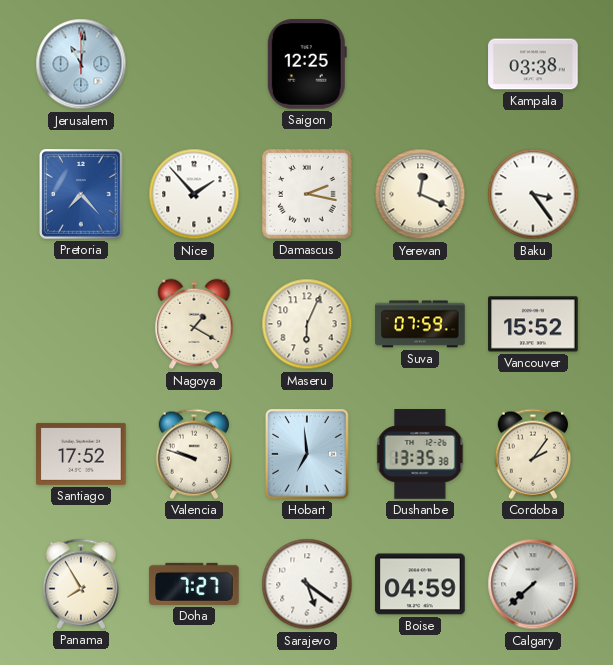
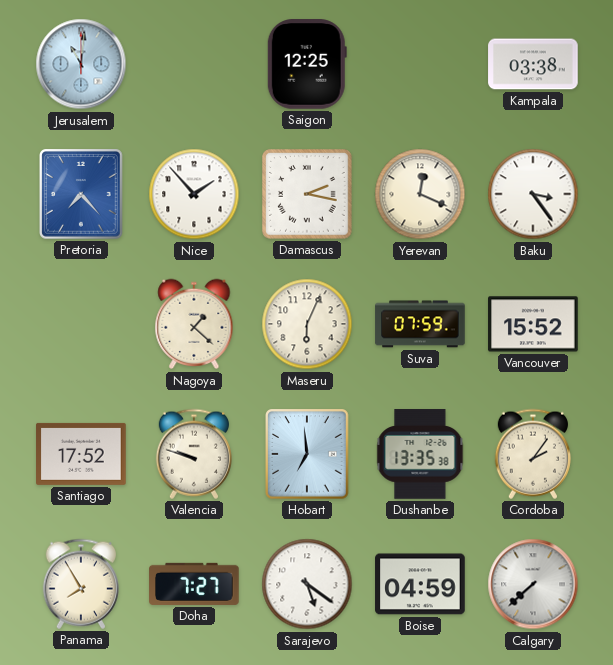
Nagoya: 1:20 -> 1:22
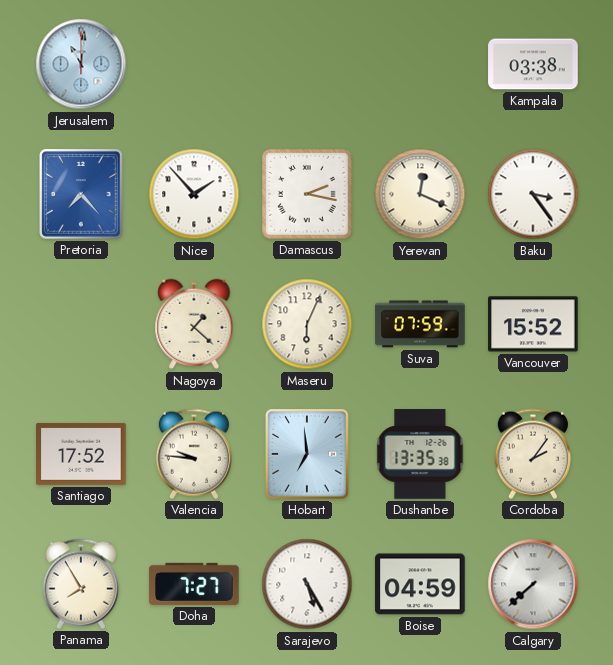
Saigon: 12:25 -> none
Valencia: 9:48 -> 9:46
Sarajevo: 5:21 -> 5:25
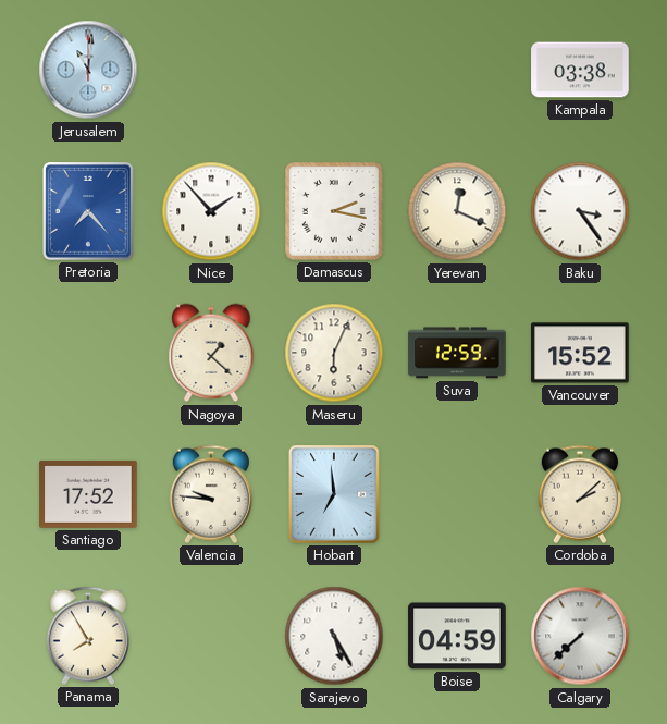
Suva: 07:59 -> 12:59
Dushanbe: 13:35 -> none
Cordoba: 2:06 -> 2:08
Doha: 7:27 -> none
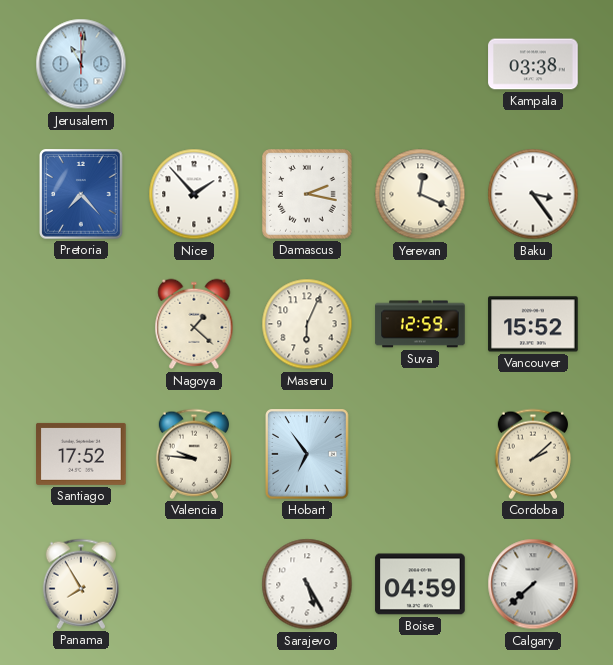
Hobart: 6:59 -> 6:54
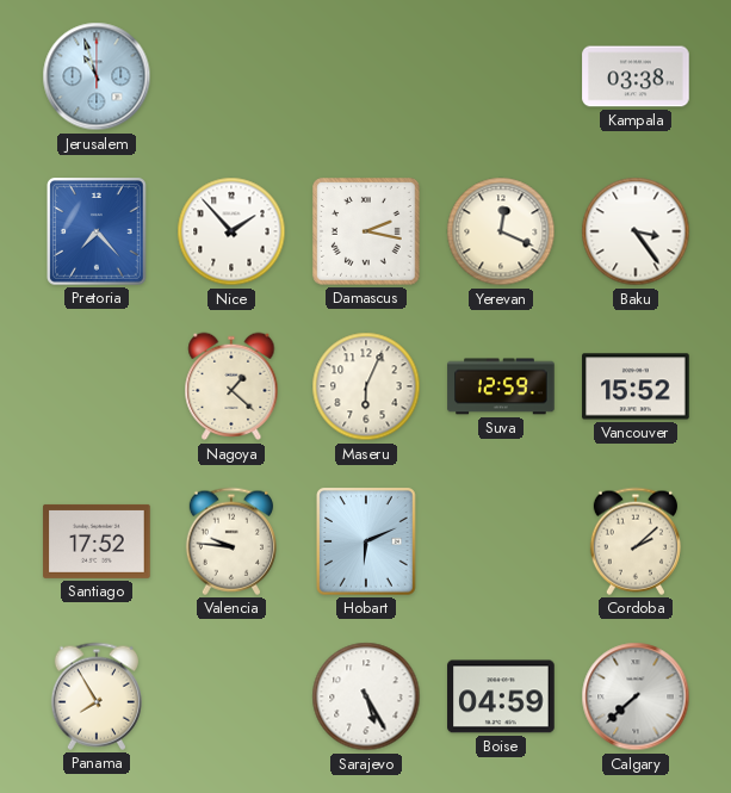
Jerusalem: 11:01 -> 10:57
Hobart: 6:54 -> 6:11
